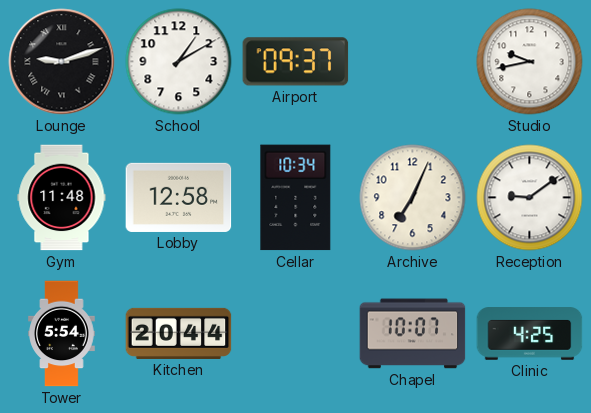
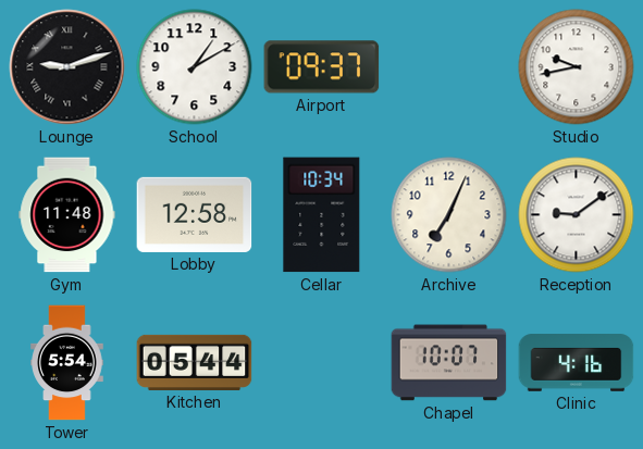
Kitchen: 20:44 -> 05:44
Clinic: 4:25 -> 4:16
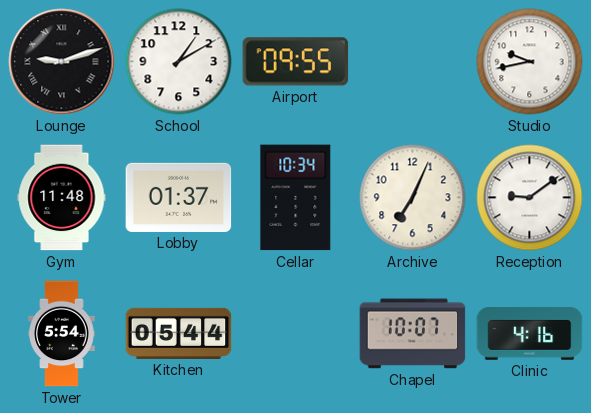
Airport: 09:37 -> 09:55
Lobby: 12:58 -> 01:37
